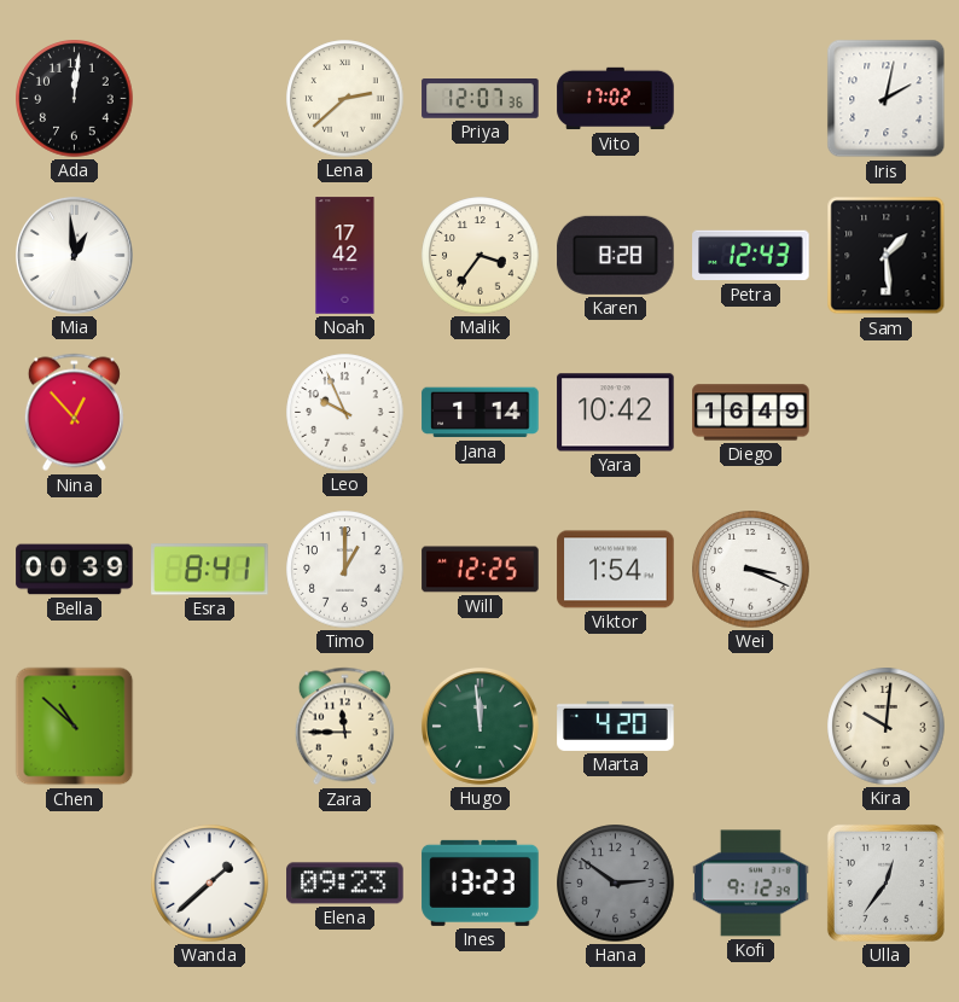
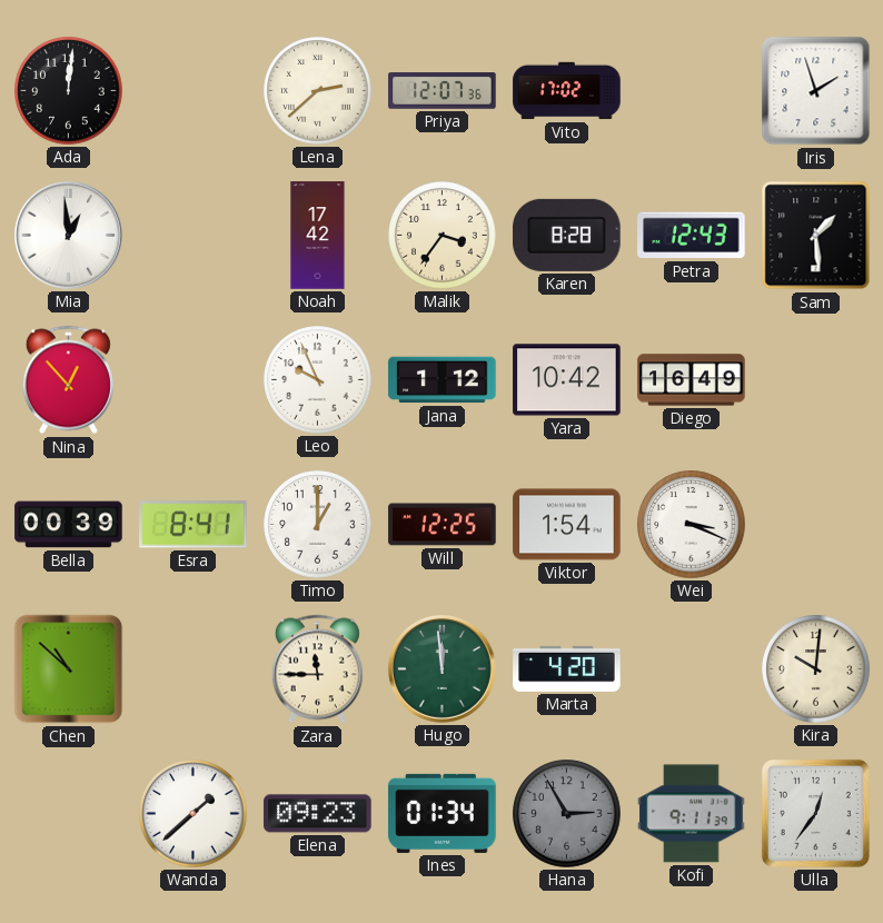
Iris: 2:02 -> 1:57
Jana: 1:14 -> 1:12
Ines: 13:23 -> 01:34
Hana: 2:51 -> 2:55
Kofi: 9:12 -> 9:11
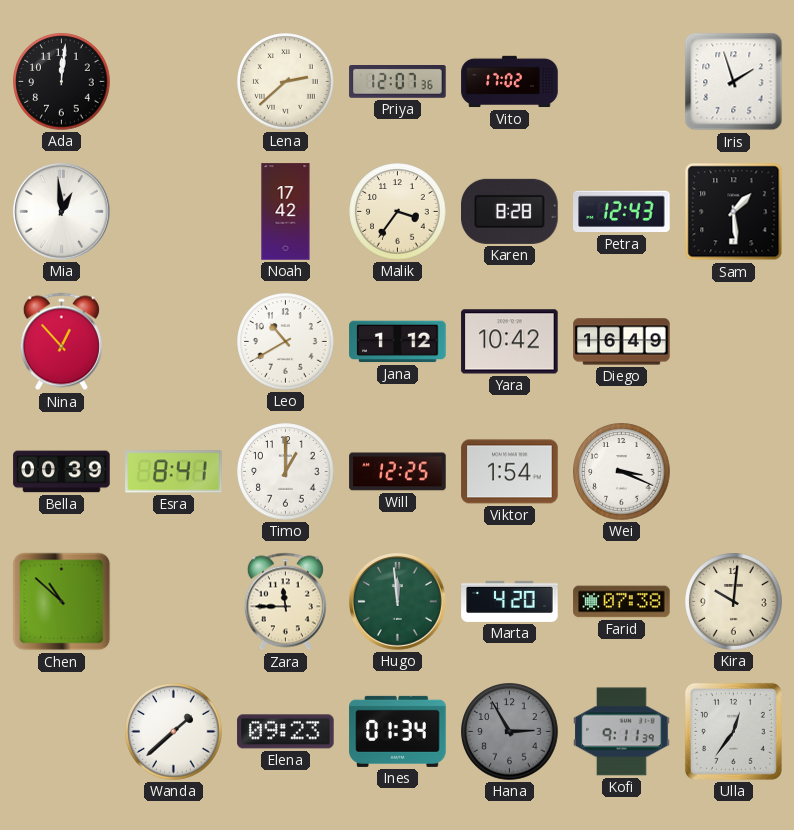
Leo: 9:56 -> 10:40
Farid: none -> 07:38
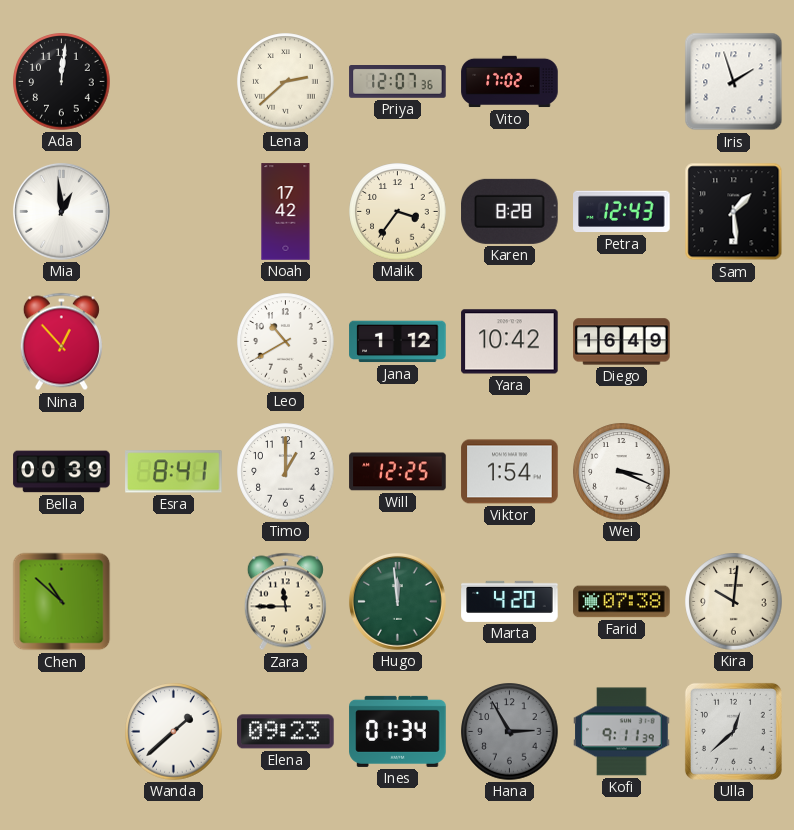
Ulla: 12:36 -> 12:38
